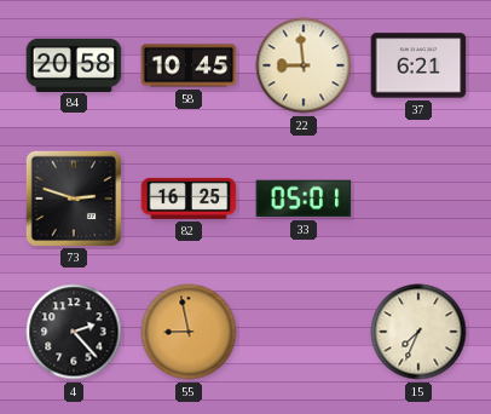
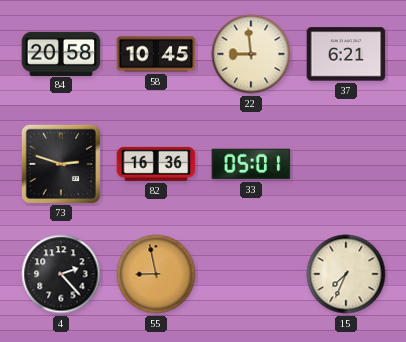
82: 16:25 -> 16:36
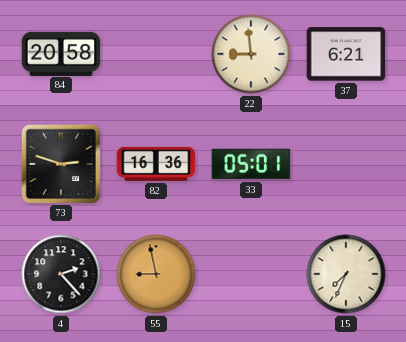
58: 10:45 -> none
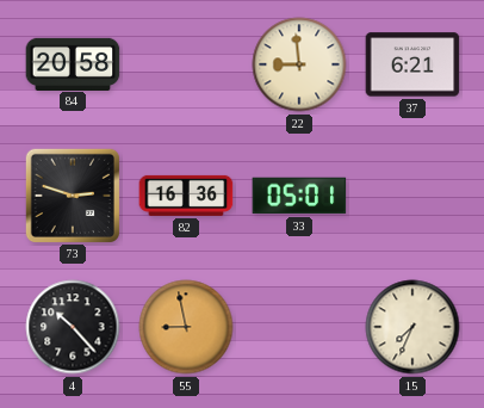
4: 2:23 -> 10:23
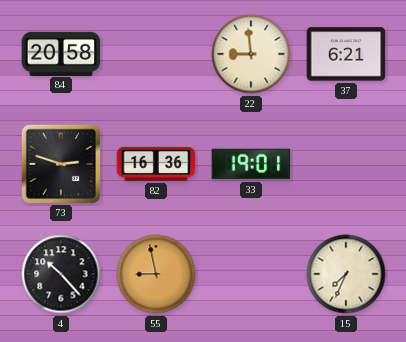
33: 05:01 -> 19:01
